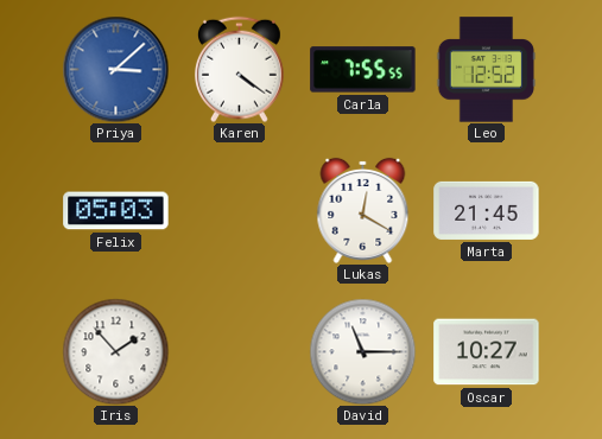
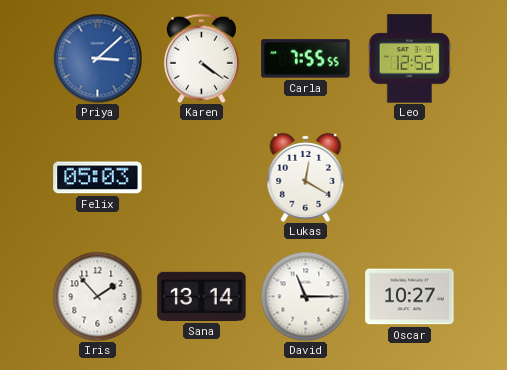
Marta: 21:45 -> none
Sana: none -> 13:14
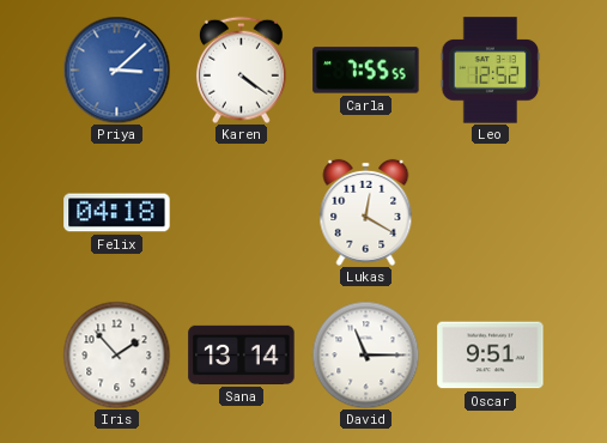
Felix: 05:03 -> 04:18
Oscar: 10:27 -> 9:51
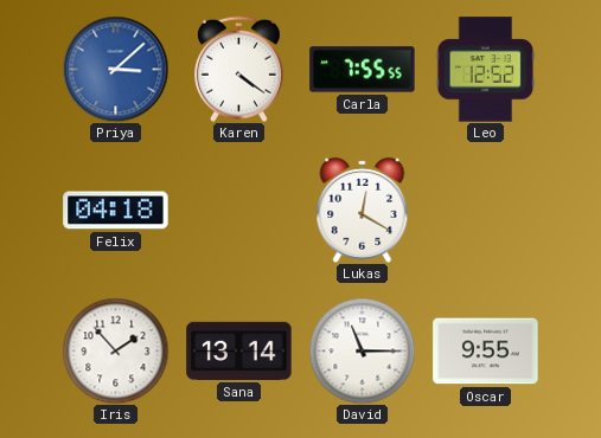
Oscar: 9:51 -> 9:55
